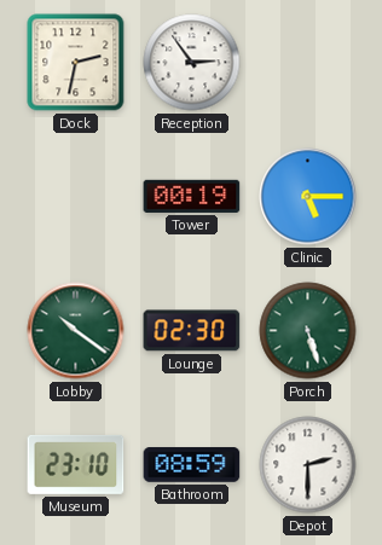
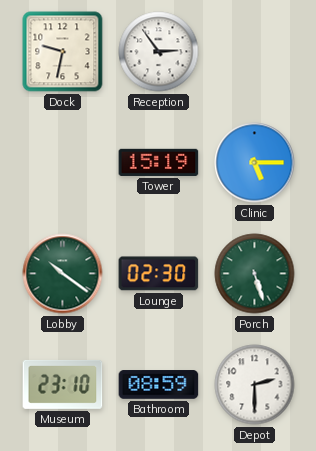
Dock: 2:32 -> 9:32
Tower: 00:19 -> 15:19
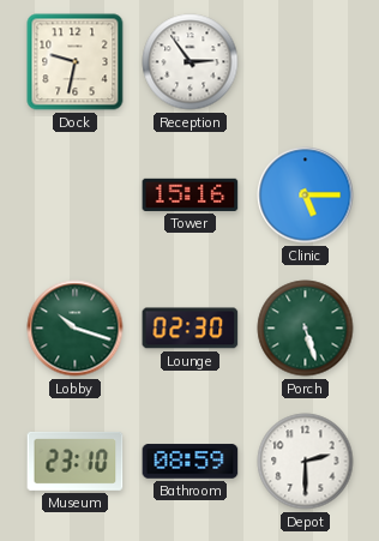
Tower: 15:19 -> 15:16
Lobby: 10:21 -> 10:18
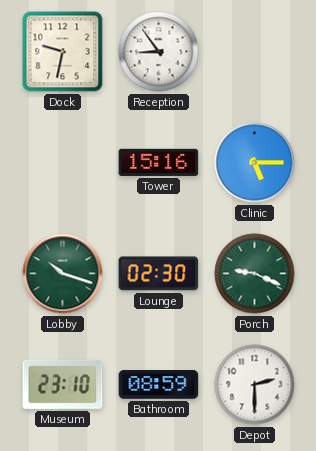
Reception: 2:54 -> 8:54
Porch: 5:27 -> 9:19
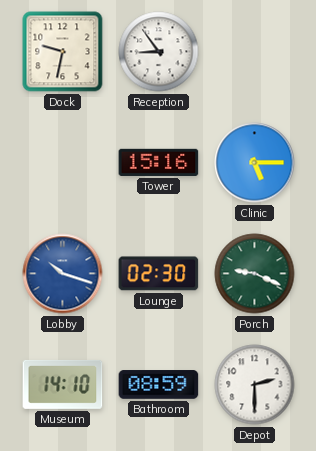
Lobby dial: green -> blue
Museum: 23:10 -> 14:10
